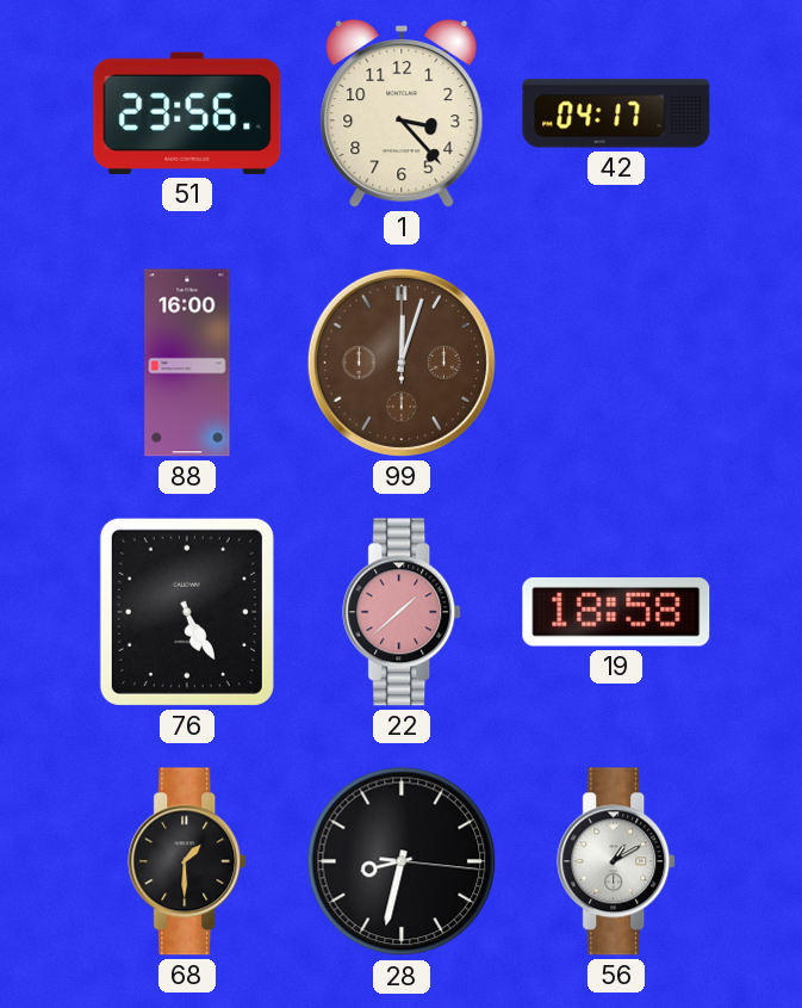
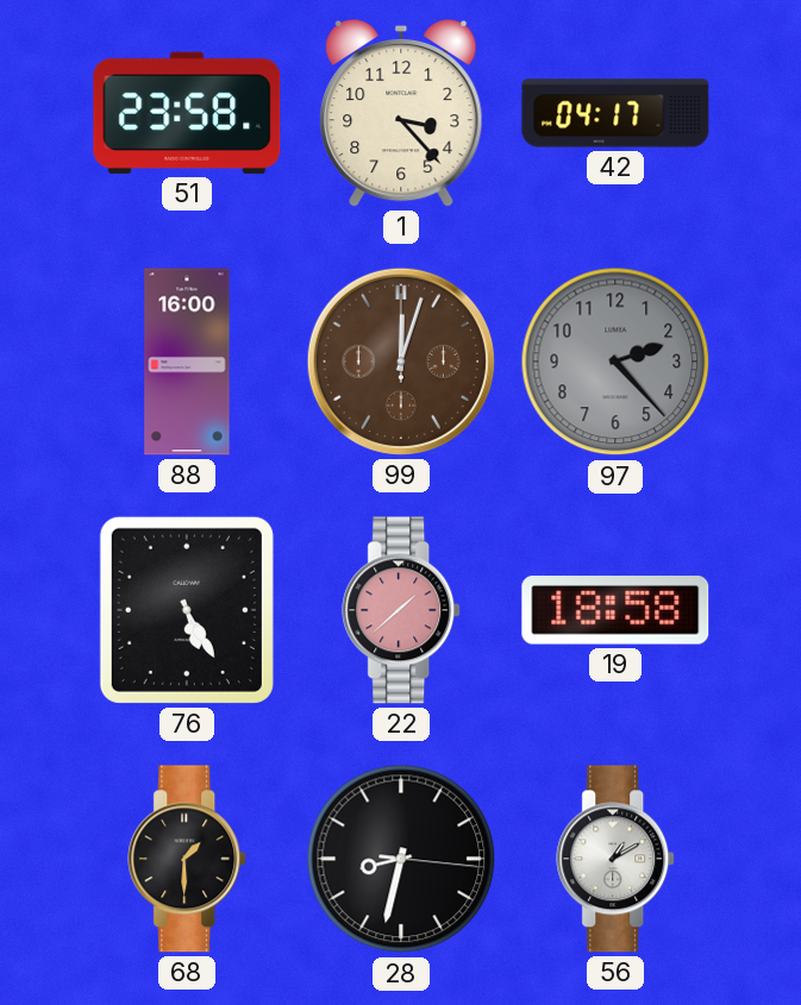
51: 23:56 -> 23:58
97: none -> 2:23
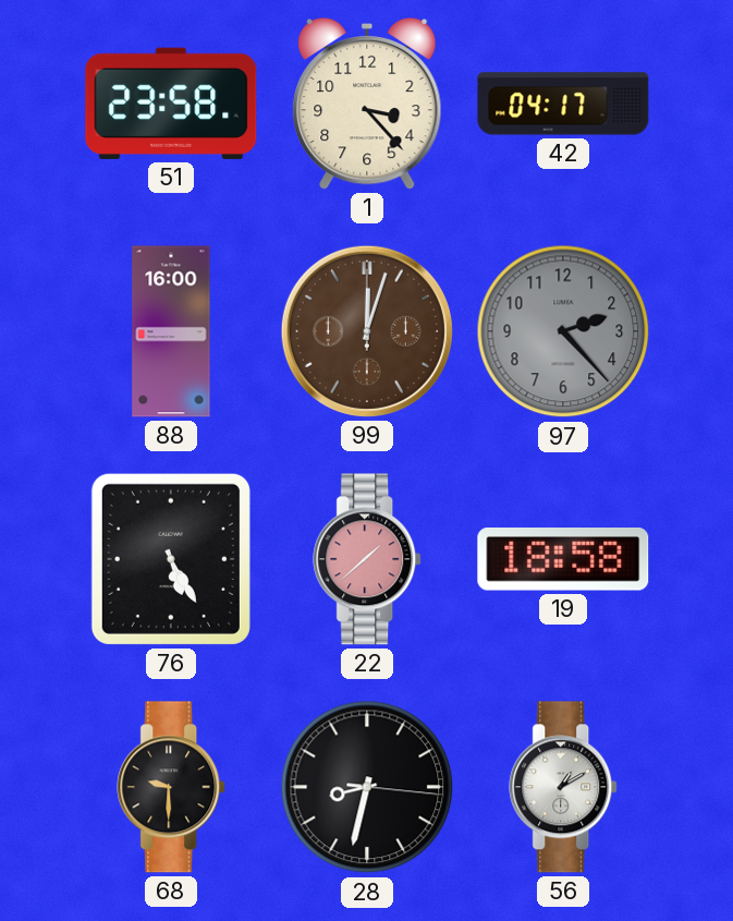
68: 1:30 -> 9:30
